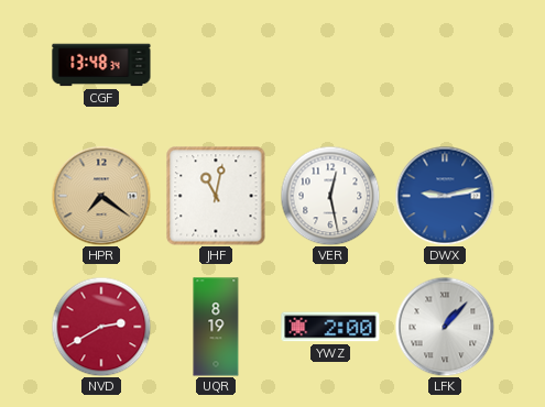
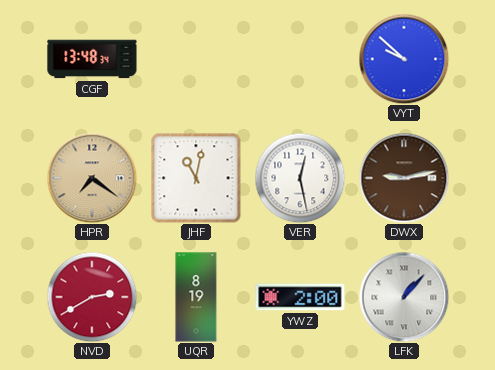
VYT: none -> 9:52
DWX dial: blue -> brown
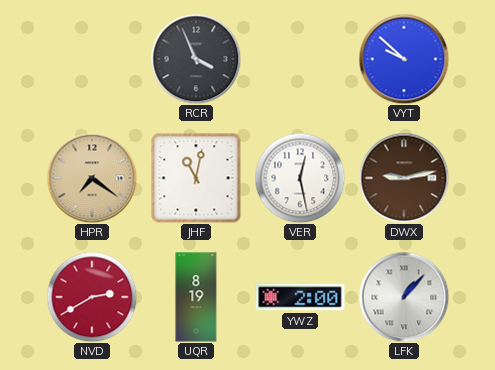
CGF: 13:48 -> none
RCR: none -> 3:56
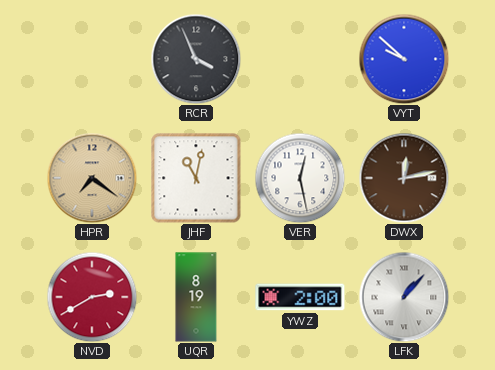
DWX: 9:13 -> 12:13
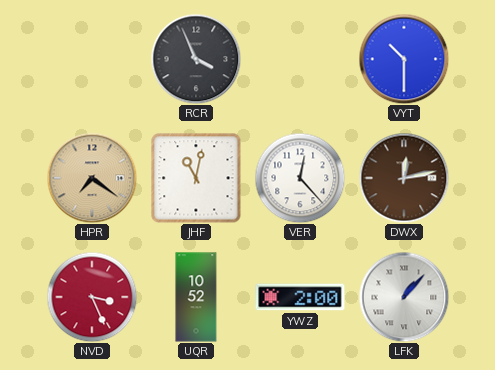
VYT: 9:52 -> 10:30
VER: 12:28 -> 12:23
NVD: 2:40 -> 3:26
UQR: 8:19 -> 10:52
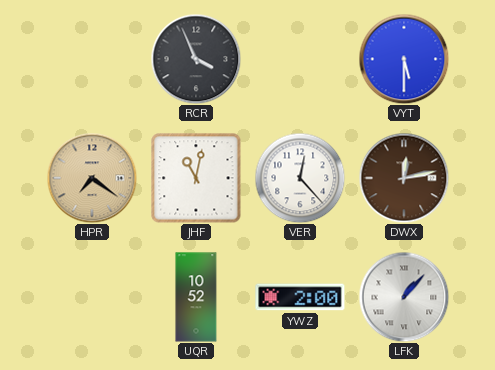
VYT: 10:30 -> 5:30
NVD: 3:26 -> none
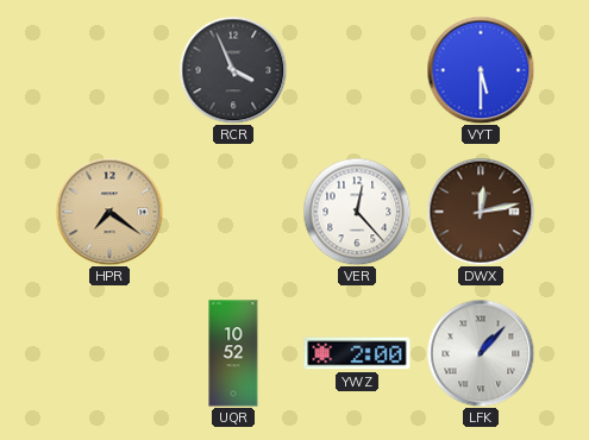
JHF: 11:02 -> none
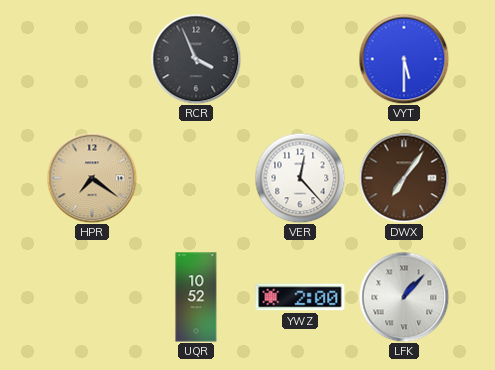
DWX: 12:13 -> 7:06
